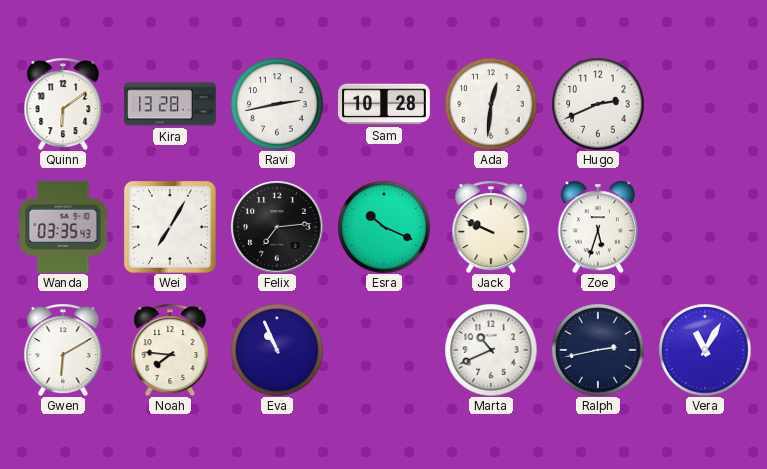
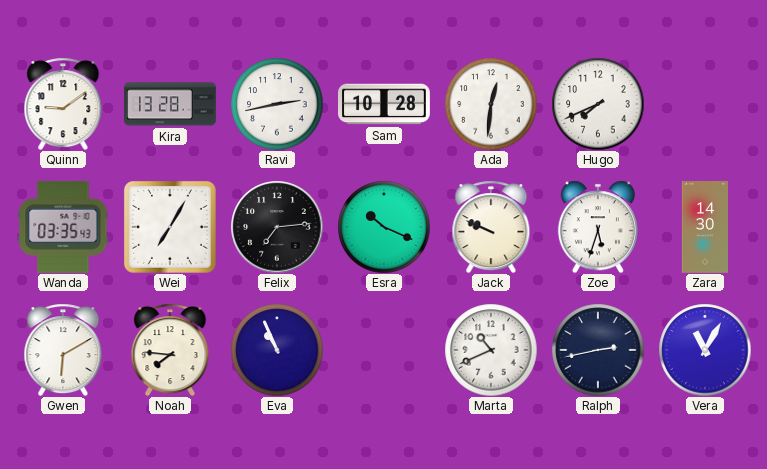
Quinn: 6:09 -> 9:09
Hugo: 2:41 -> 7:41
Zara: none -> 14:30
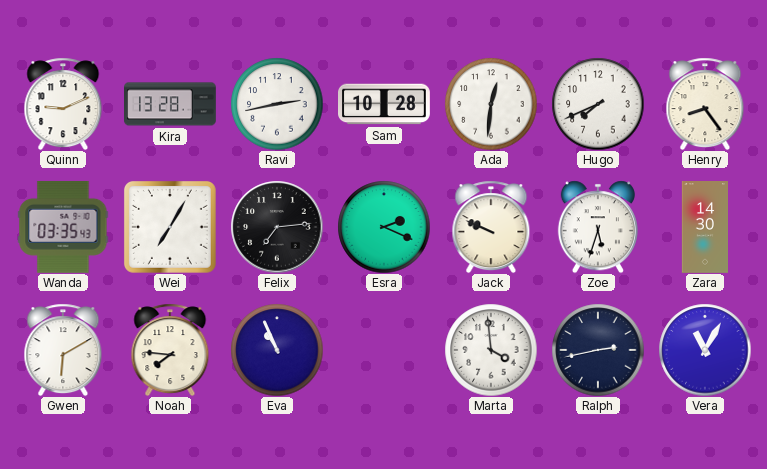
Quinn: 9:09 -> 9:11
Henry: none -> 8:24
Esra: 10:19 -> 2:19
Marta: 10:41 -> 3:59
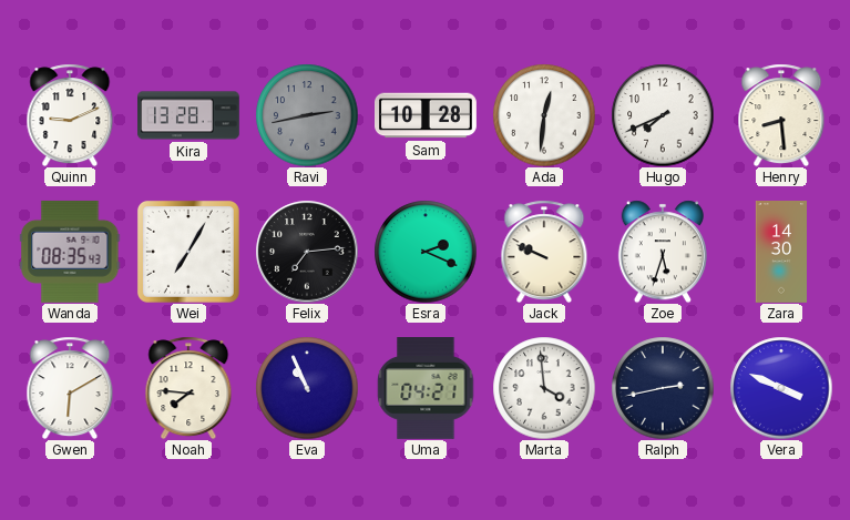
Ravi dial: white -> grey
Henry: 8:24 -> 8:29
Wanda: 03:35 -> 08:35
Uma: none -> 04:21
Vera: 11:05 -> 3:49
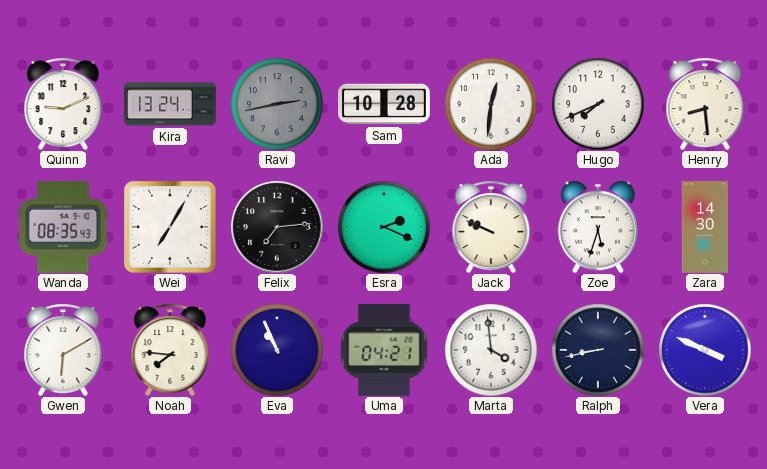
Kira: 13:28 -> 13:24
Ralph: 2:43 -> 8:43
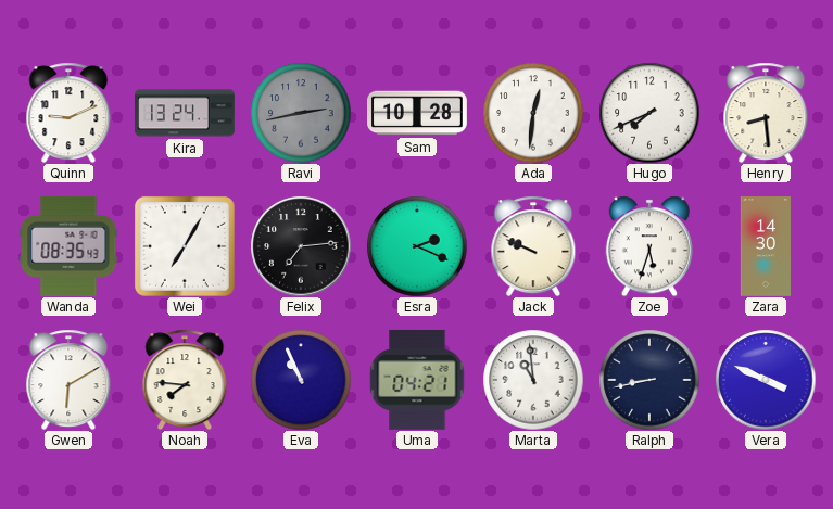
Marta: 3:59 -> 10:59
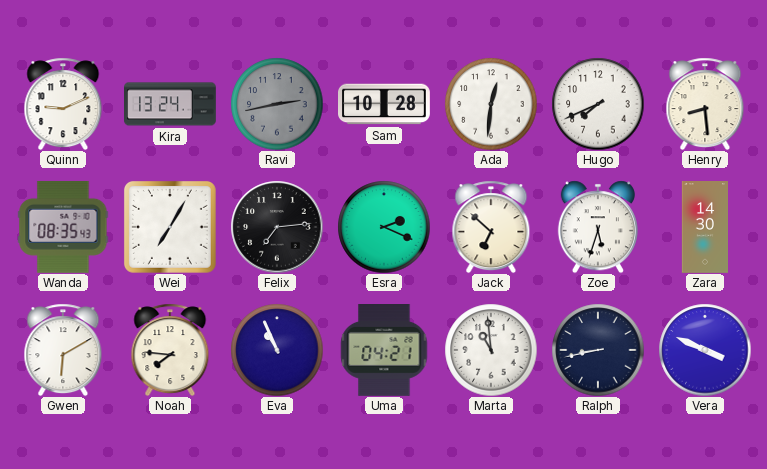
Jack: 9:49 -> 6:52
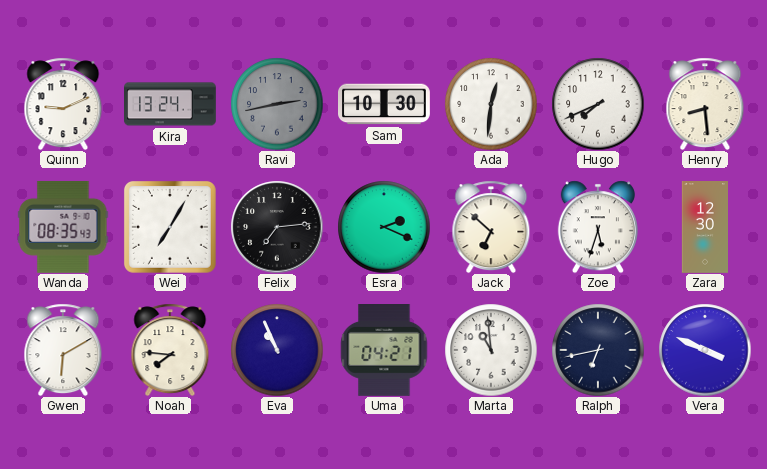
Sam: 10:28 -> 10:30
Zara: 14:30 -> 12:30
Ralph: 8:43 -> 6:43
